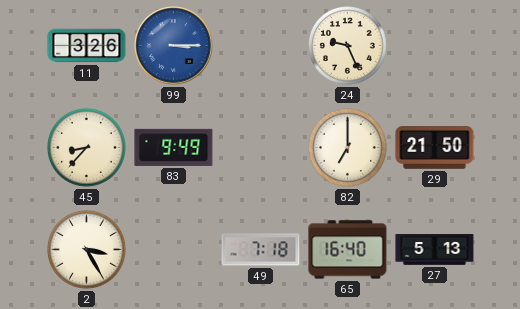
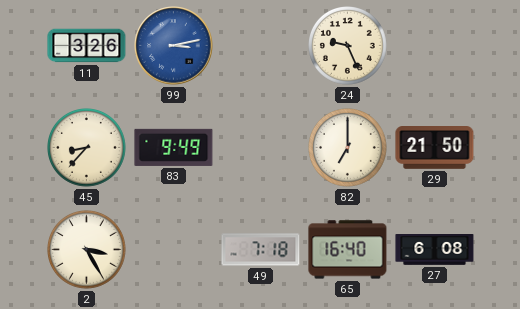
99: 3:15 -> 3:13
27: 5:13 -> 6:08
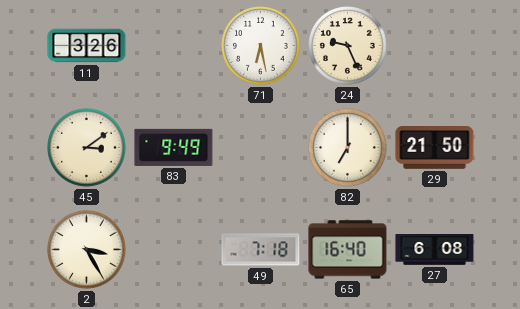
99: 3:13 -> none
71: none -> 6:28
45: 8:37 -> 3:09
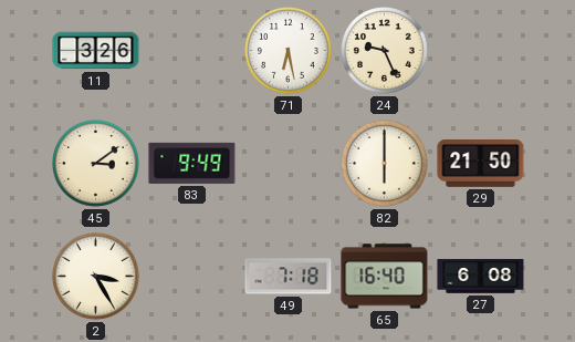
82: 7:00 -> 6:00
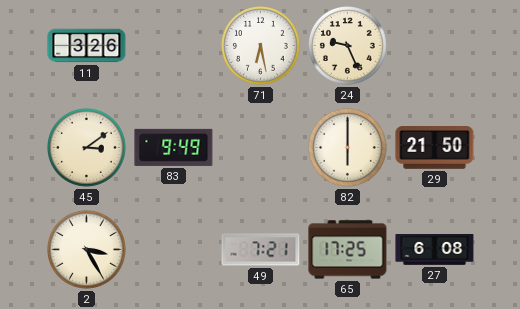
49: 7:18 -> 7:21
65: 16:40 -> 17:25
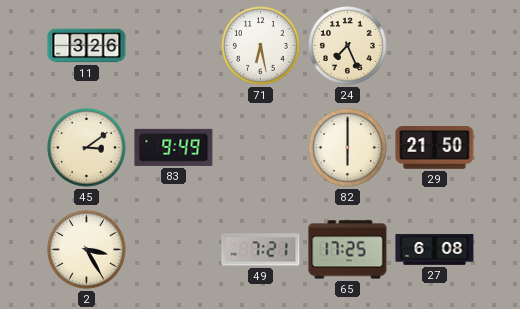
24: 9:26 -> 7:26
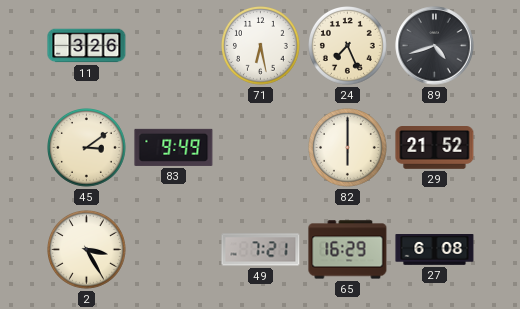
89: none -> 4:42
29: 21:50 -> 21:52
65: 17:25 -> 16:29
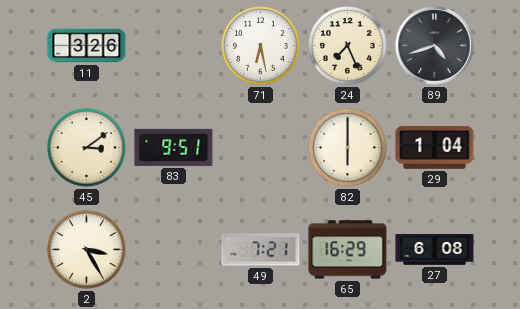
83: 9:49 -> 9:51
29: 21:52 -> 1:04
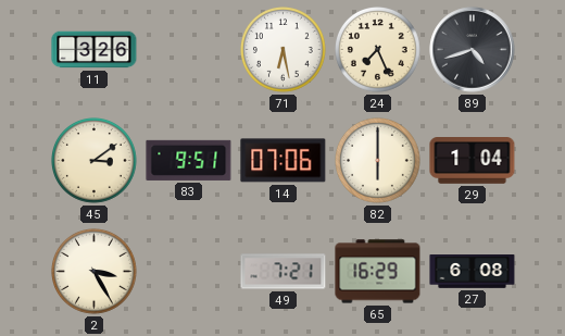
14: none -> 07:06
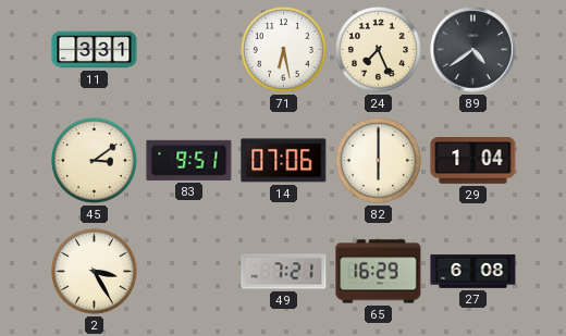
11: 3:26 -> 3:31
89: 4:42 -> 4:39
